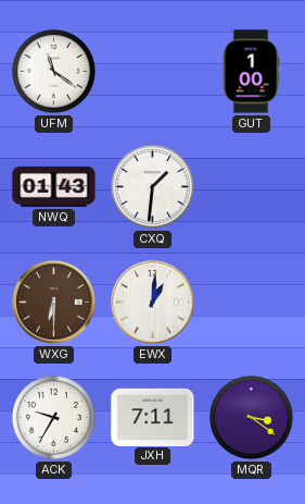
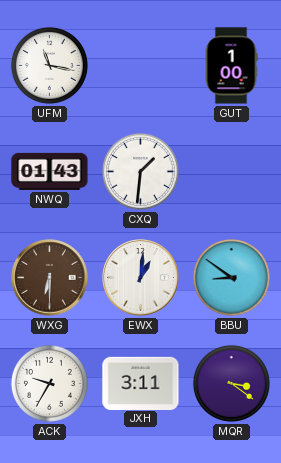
UFM: 11:21 -> 11:17
BBU: none -> 8:51
JXH: 7:11 -> 3:11
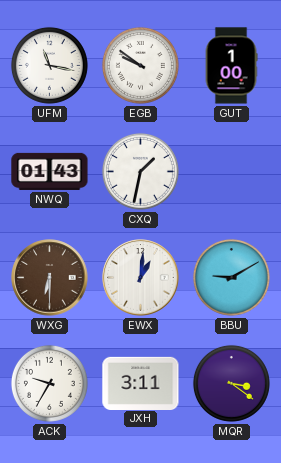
EGB: none -> 9:51
CXQ: 1:31 -> 1:32
BBU: 8:51 -> 9:10
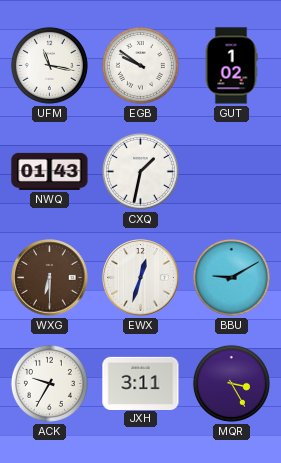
GUT: 1:00 -> 1:02
EWX: 1:01 -> 12:33
MQR: 3:21 -> 3:25
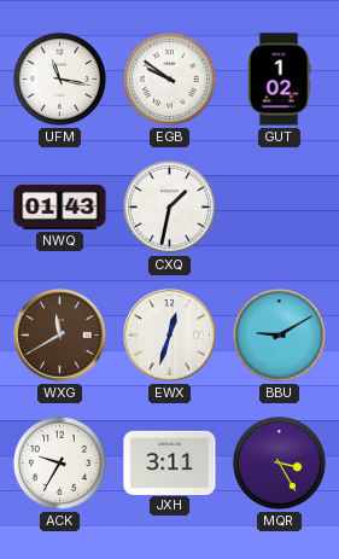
WXG: 6:30 -> 11:40
